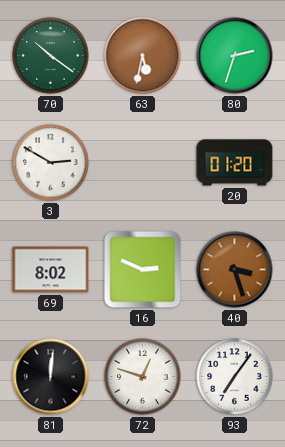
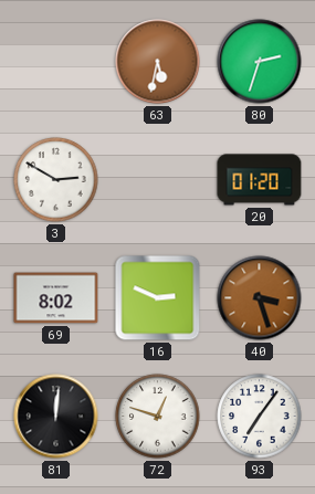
70: 10:21 -> none
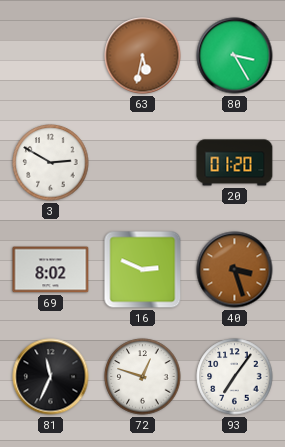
80: 2:33 -> 3:25
81: 12:01 -> 11:34
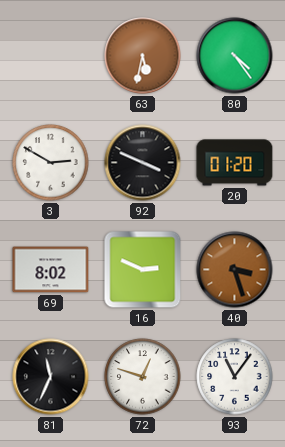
80: 3:25 -> 4:24
92: none -> 3:49
93: 7:06 -> 11:06
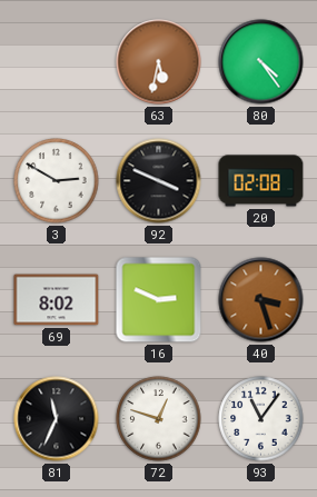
20: 01:20 -> 02:08
